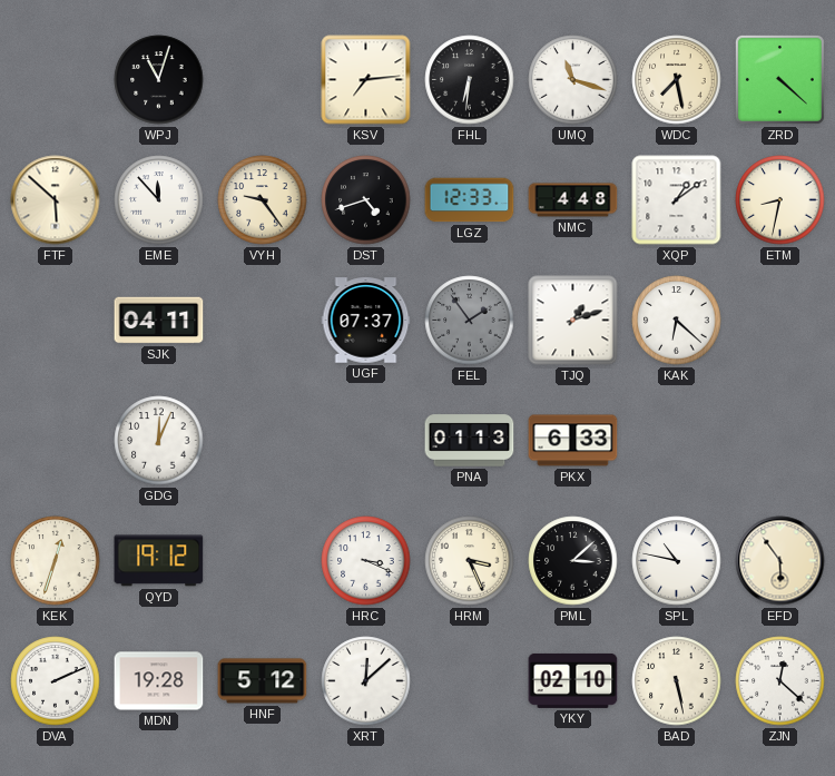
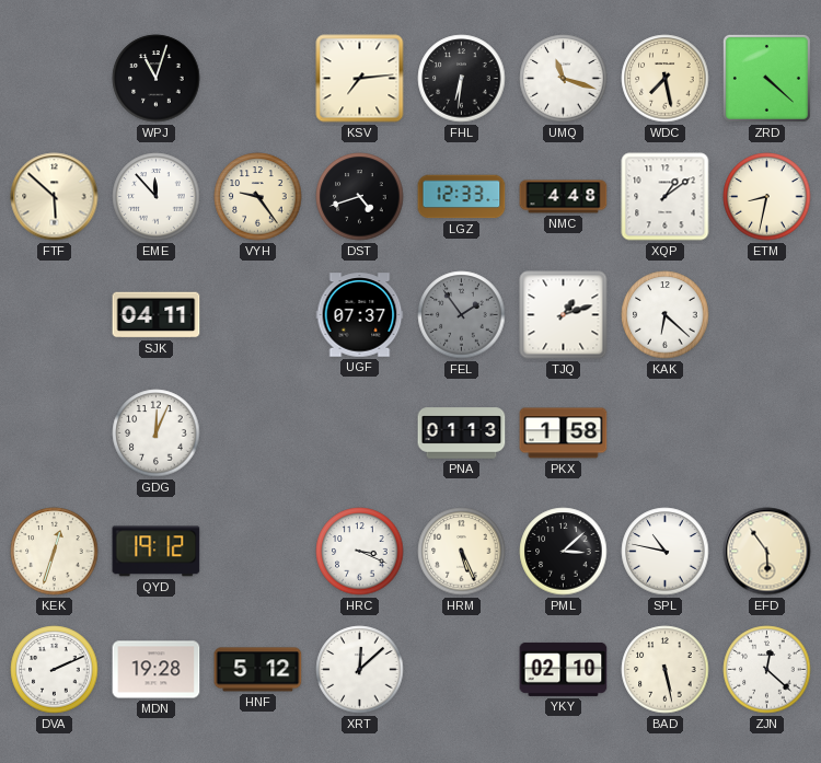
PKX: 6:33 -> 1:58
HRM: 3:26 -> 5:26
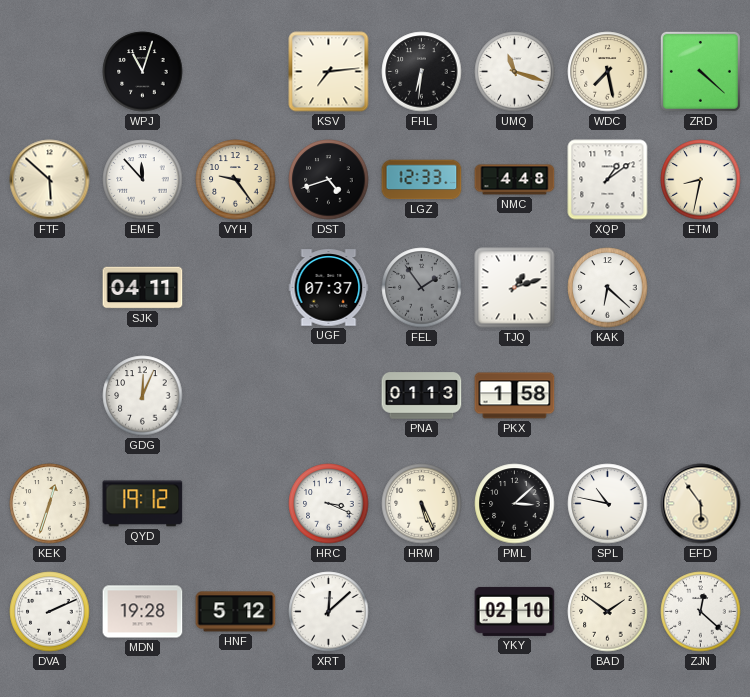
BAD: 5:28 -> 1:51
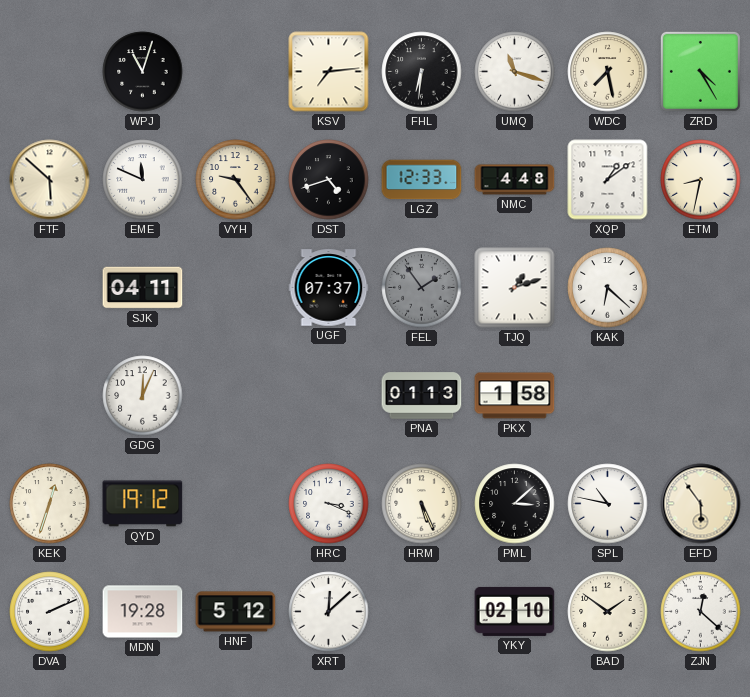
ZRD: 4:22 -> 4:25
EME: 11:53 -> 11:49
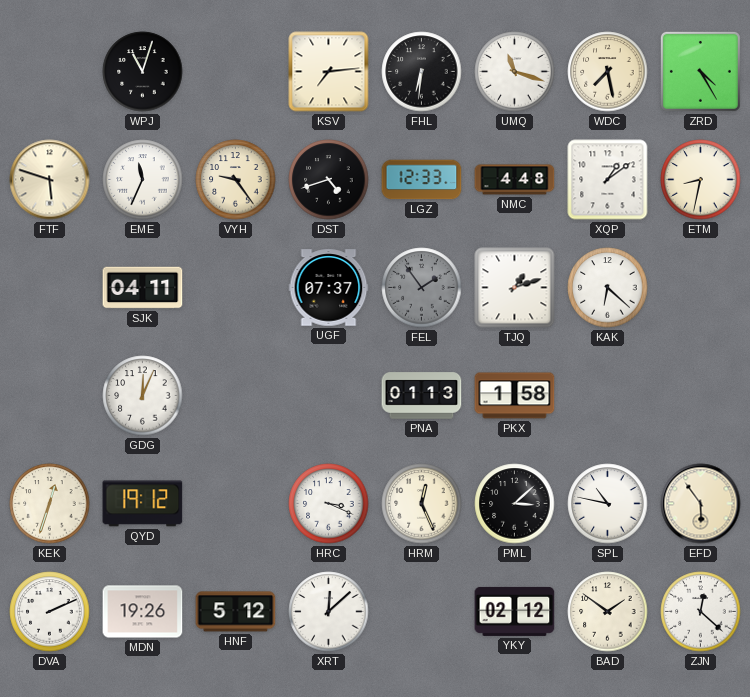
FTF: 5:52 -> 5:48
EME: 11:49 -> 11:34
HRM: 5:26 -> 12:26
MDN: 19:28 -> 19:26
YKY: 02:10 -> 02:12
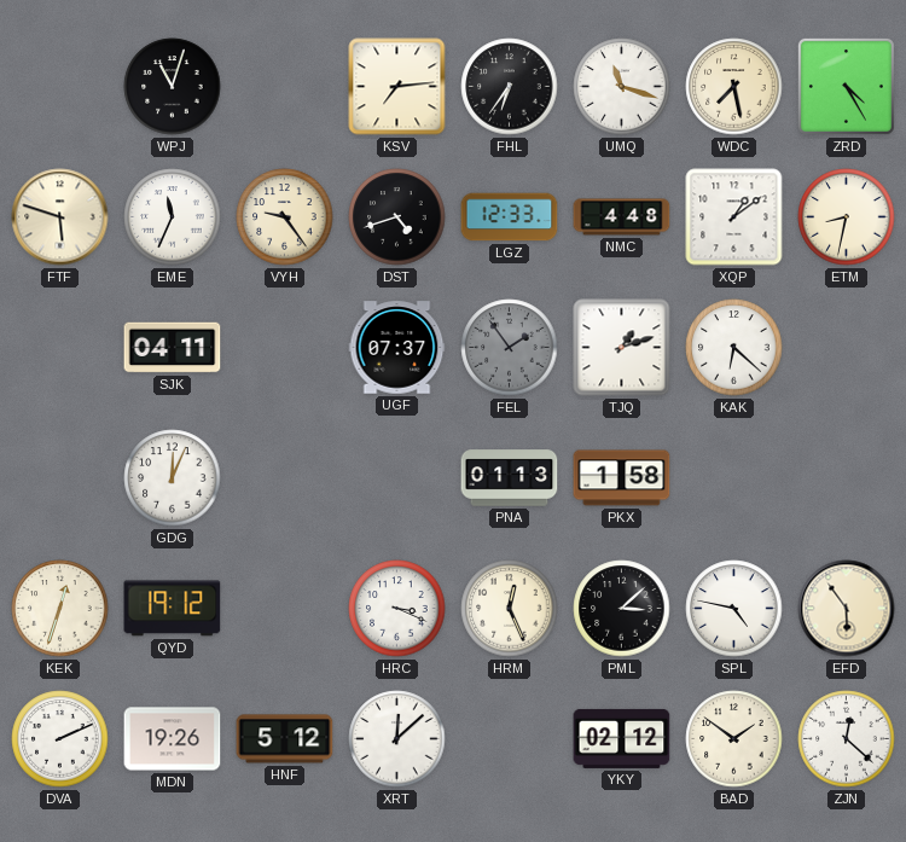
FHL: 6:31 -> 6:36
SPL: 10:47 -> 4:47
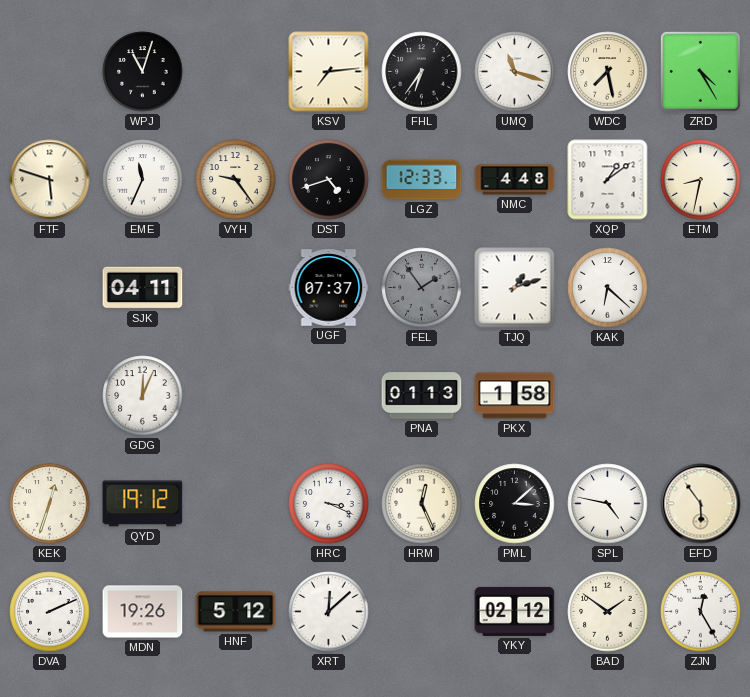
ZJN: 12:22 -> 12:25
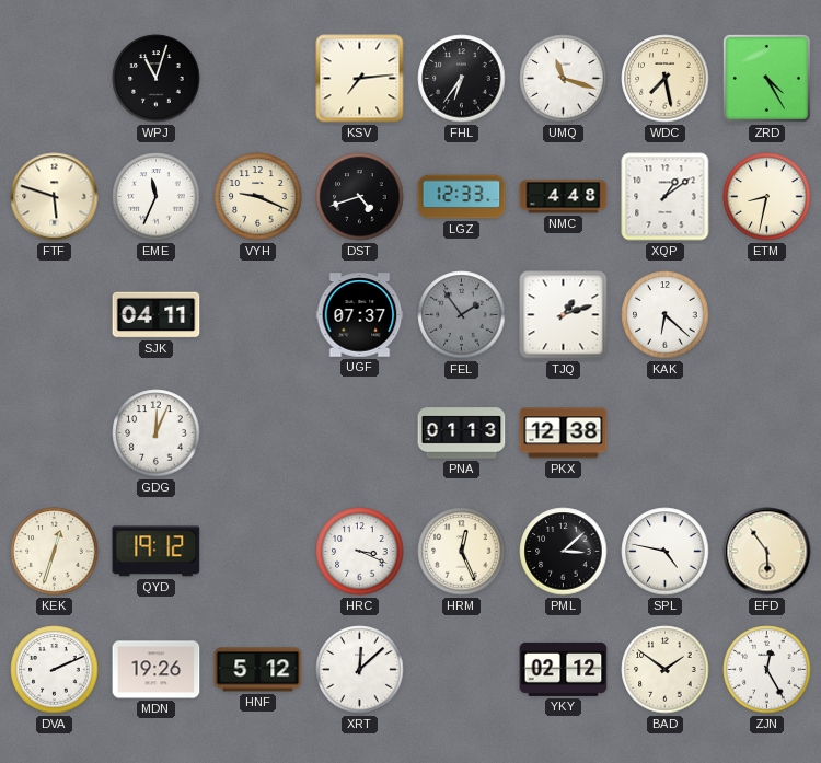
VYH: 9:24 -> 9:19
PKX: 1:58 -> 12:38
